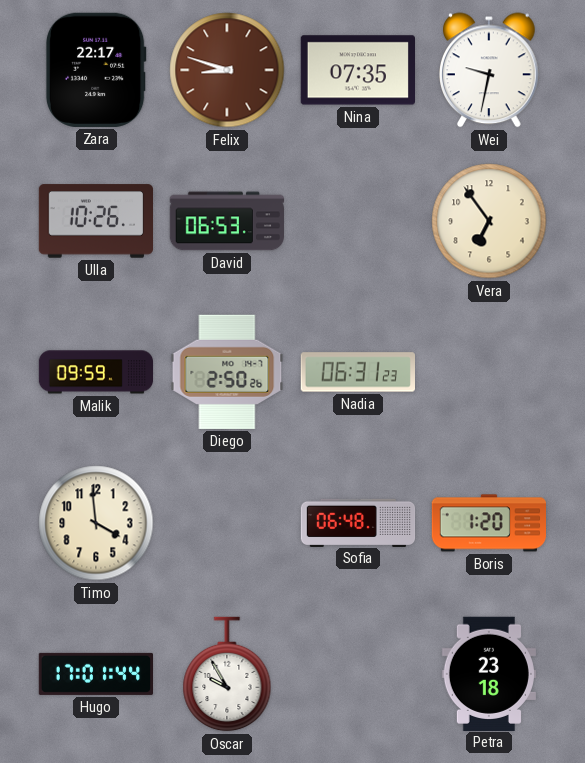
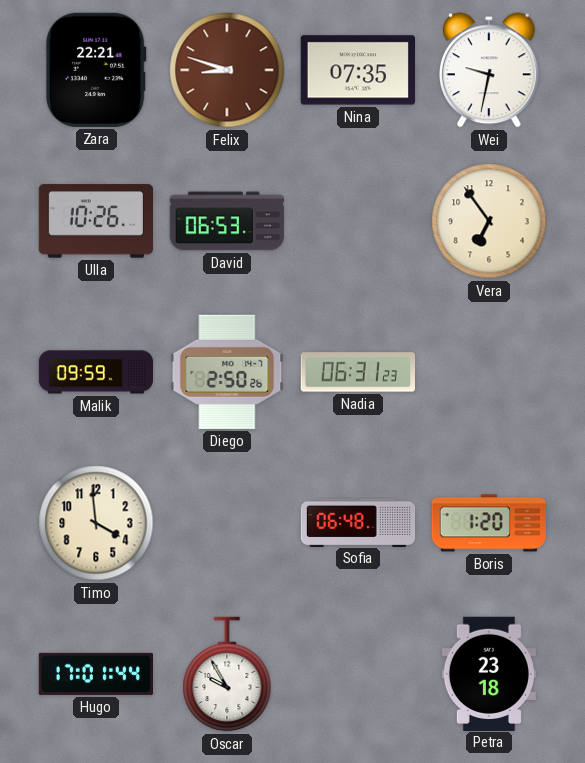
Zara: 22:17 -> 22:21
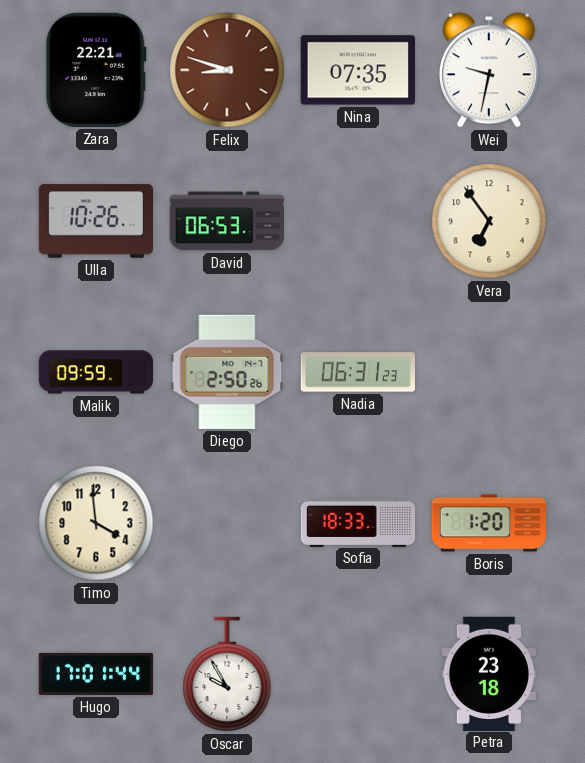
Sofia: 06:48 -> 18:33
